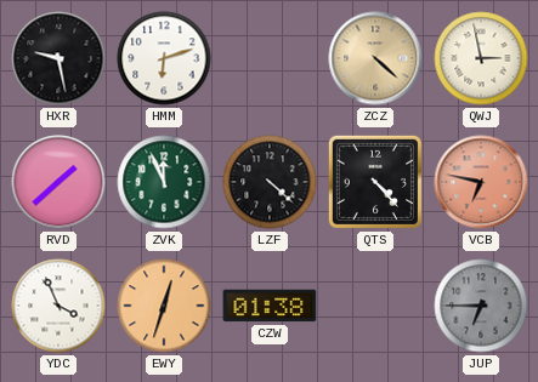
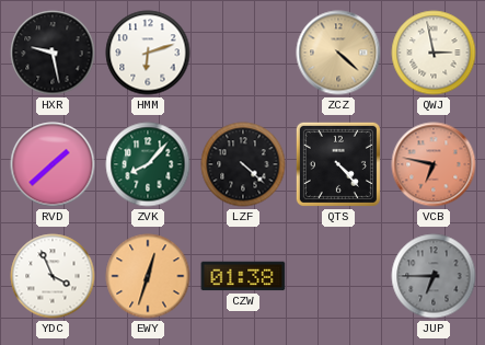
ZVK: 11:56 -> 8:07
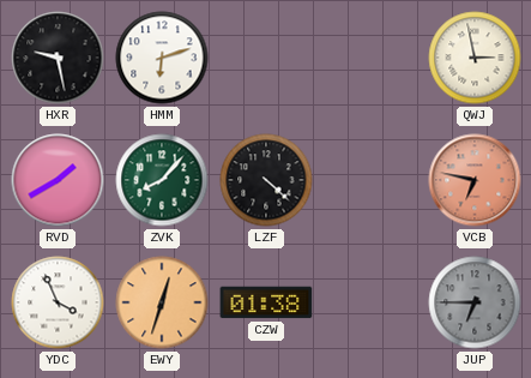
ZCZ: 4:22 -> none
RVD: 1:38 -> 1:40
QTS: 4:23 -> none
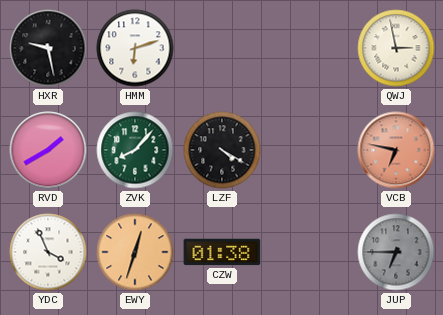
LZF: 4:22 -> 4:20
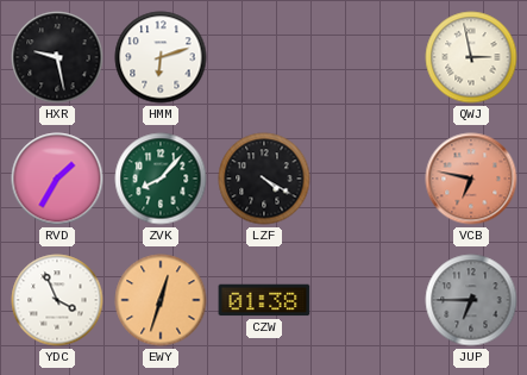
RVD: 1:40 -> 1:35
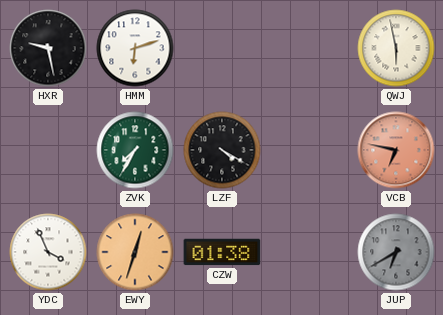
QWJ: 2:58 -> 5:58
RVD: 1:35 -> none
ZVK: 8:07 -> 7:35
JUP: 6:45 -> 6:40
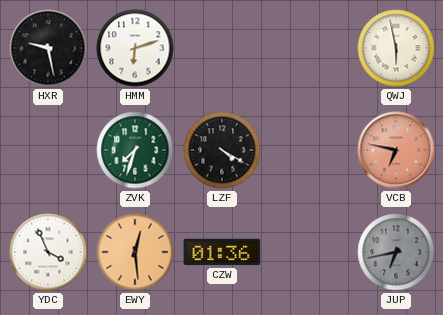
ZVK: 7:35 -> 7:33
EWY: 12:33 -> 12:29
CZW: 01:38 -> 01:36
JUP: 6:40 -> 6:43
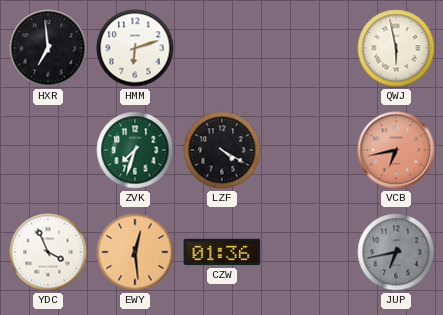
HXR: 9:28 -> 6:59
VCB: 6:47 -> 6:43
